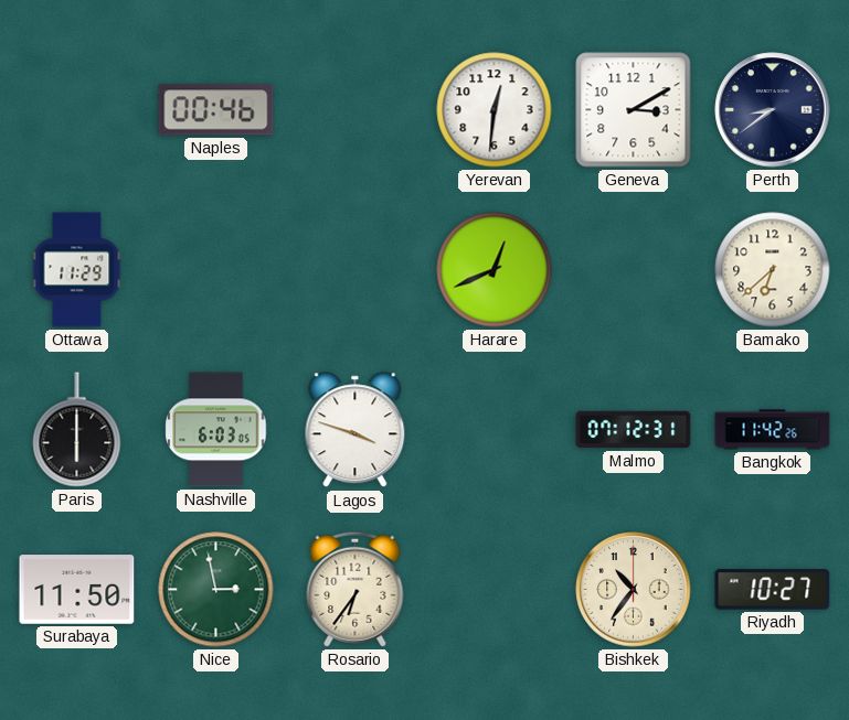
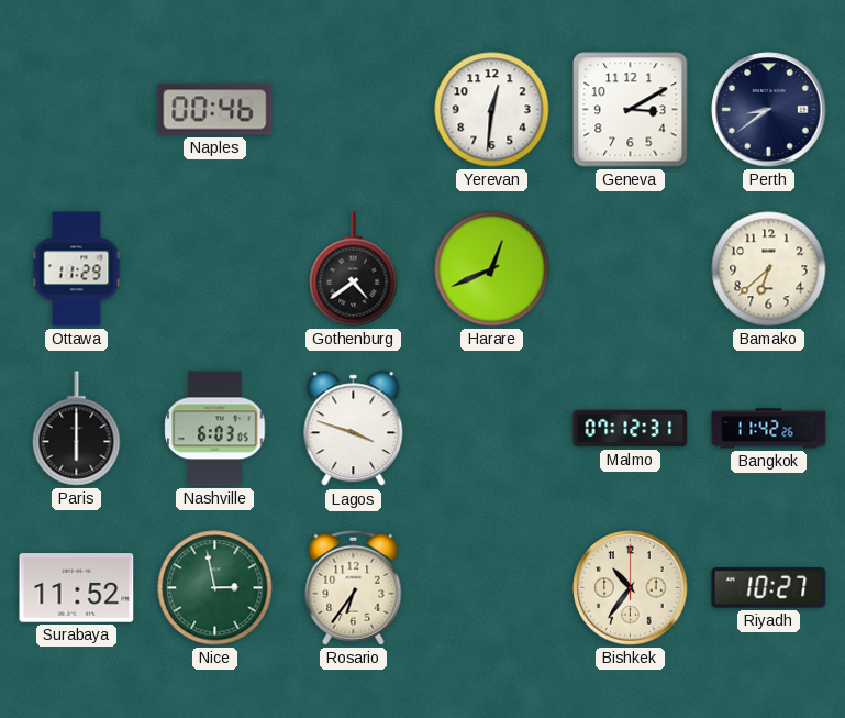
Gothenburg: none -> 4:39
Surabaya: 11:50 -> 11:52
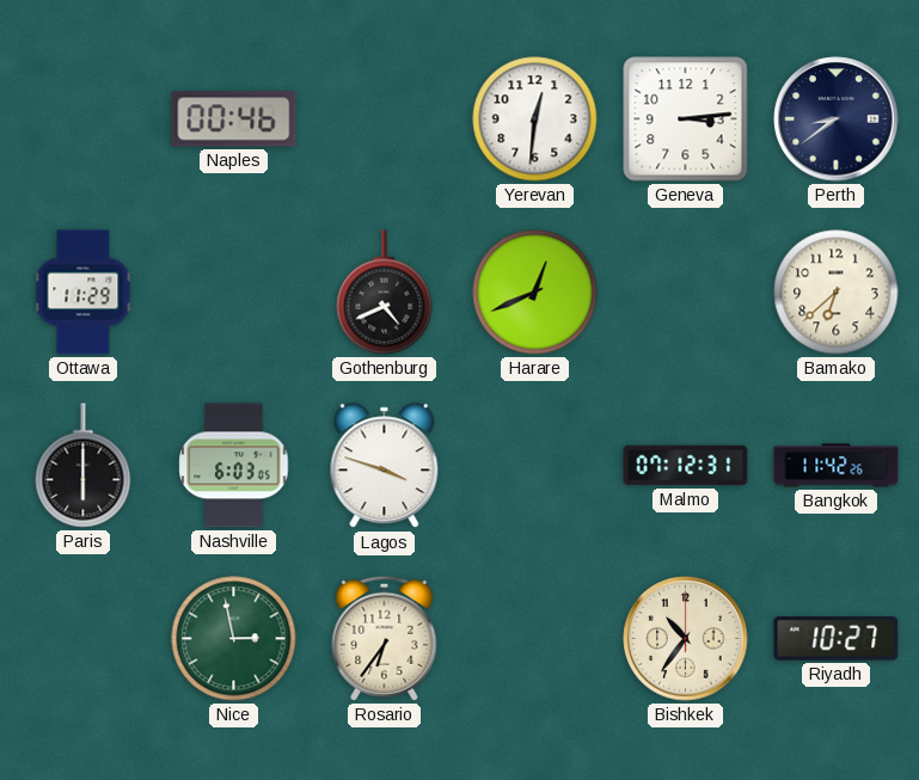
Geneva: 3:10 -> 3:14
Gothenburg: 4:39 -> 4:41
Surabaya: 11:52 -> none
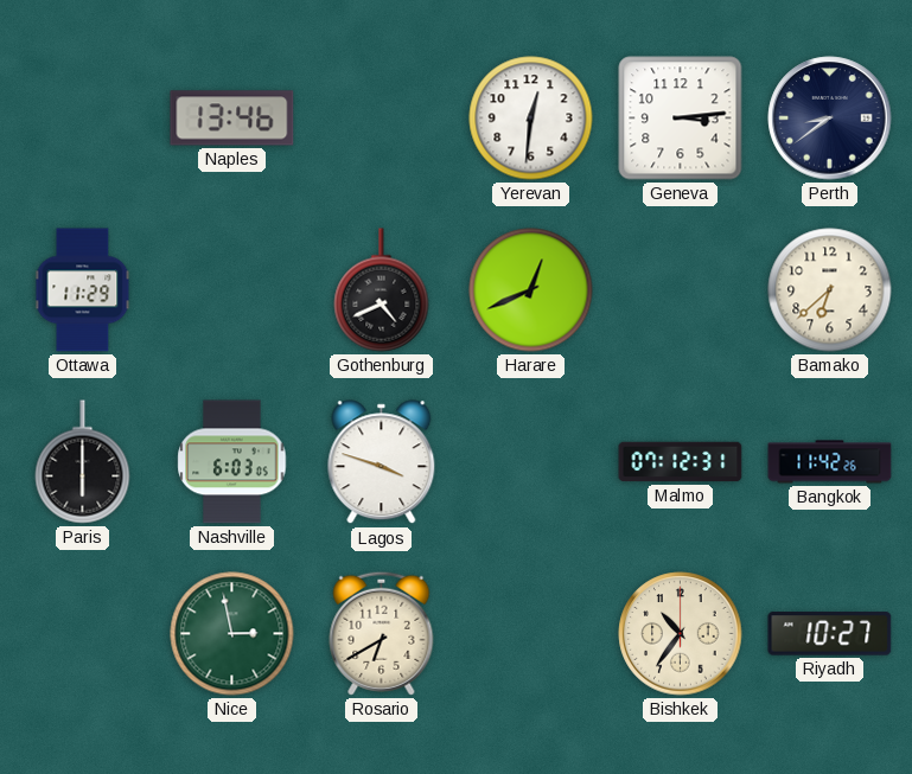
Naples: 00:46 -> 13:46
Rosario: 6:36 -> 6:40
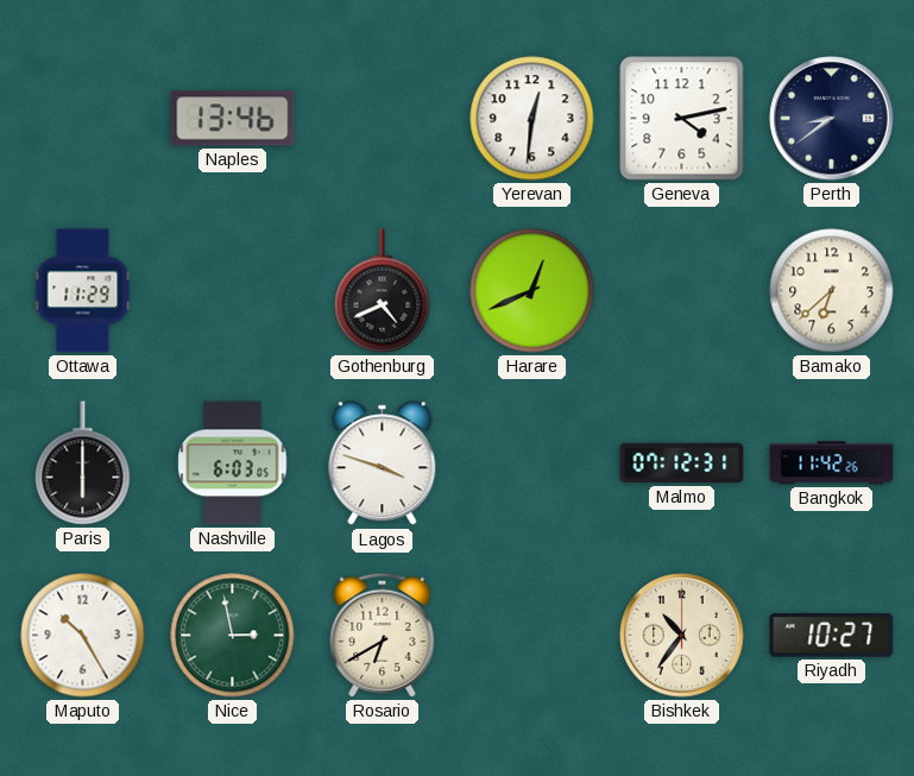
Geneva: 3:14 -> 4:13
Maputo: none -> 10:25
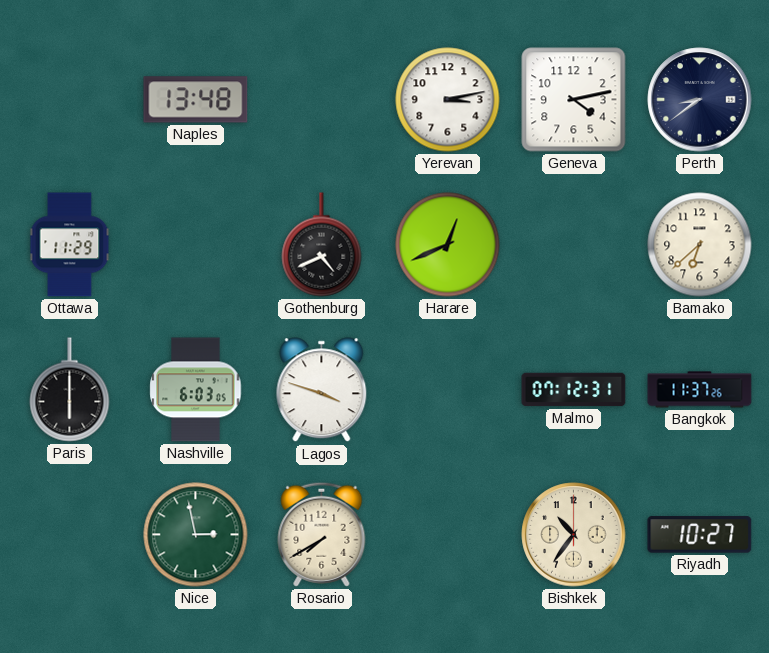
Naples: 13:46 -> 13:48
Yerevan: 12:31 -> 3:13
Bangkok: 11:42 -> 11:37
Maputo: 10:25 -> none
Rosario: 6:40 -> 7:40
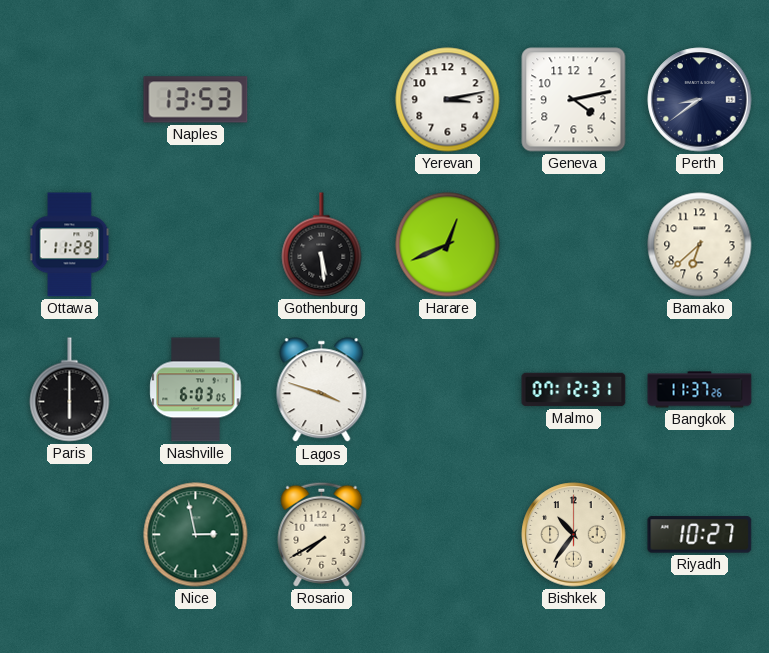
Naples: 13:48 -> 13:53
Gothenburg: 4:41 -> 5:29
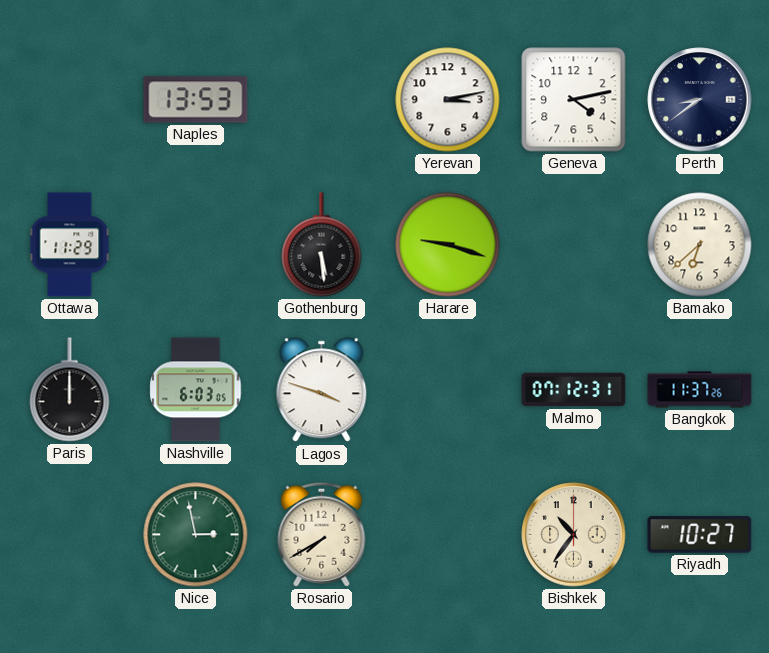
Harare: 12:41 -> 9:18
Paris: 6:00 -> 12:00
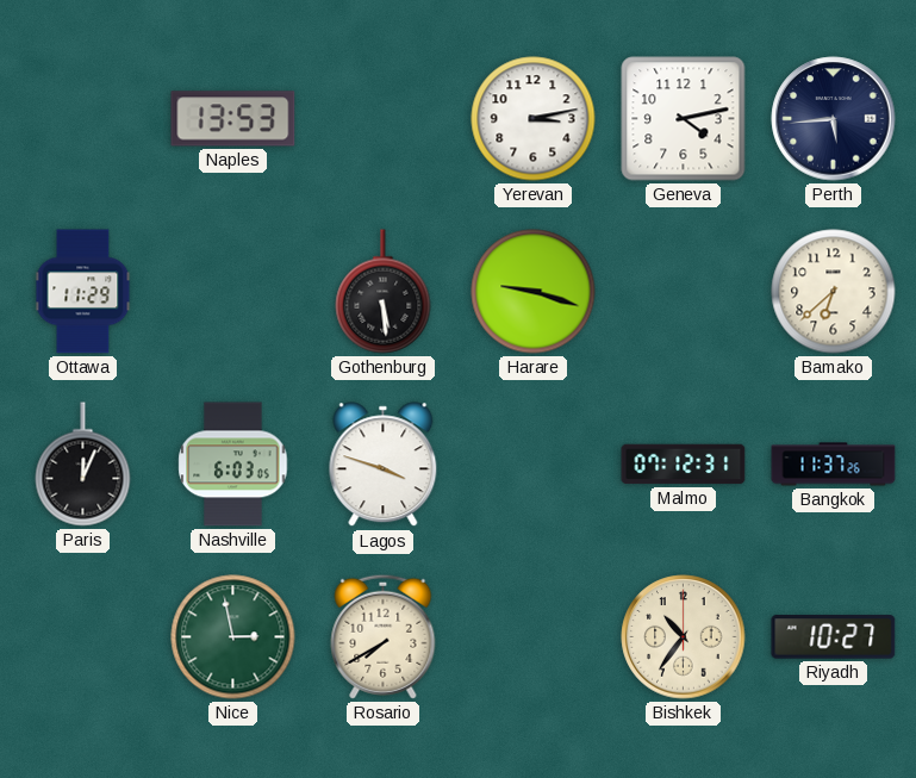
Perth: 8:39 -> 5:44
Paris: 12:00 -> 12:04
